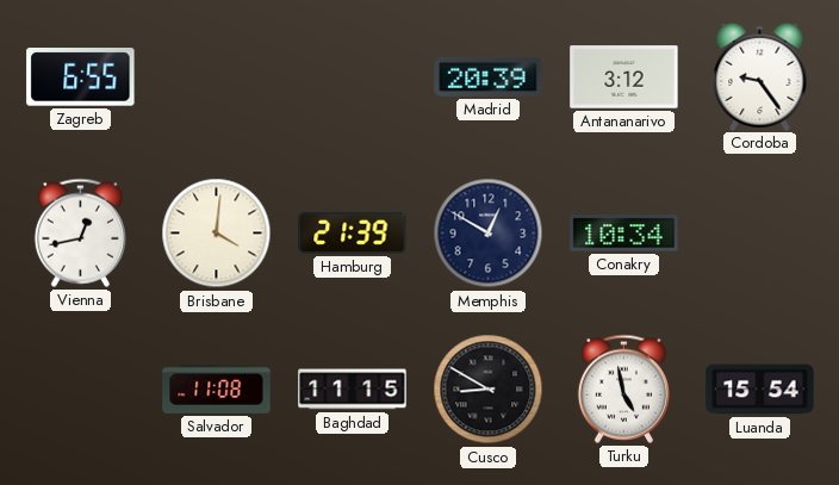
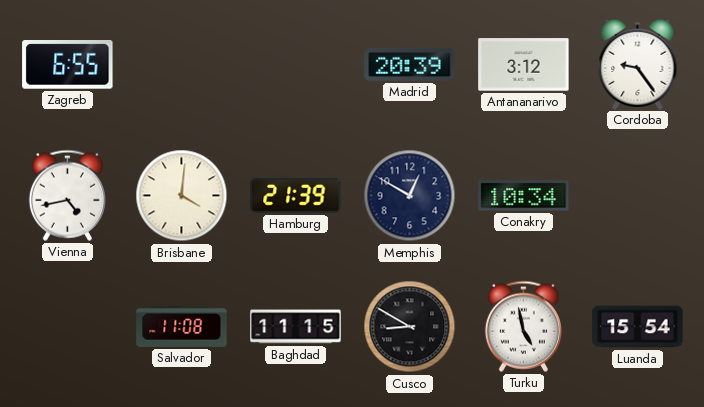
Vienna: 12:43 -> 4:43
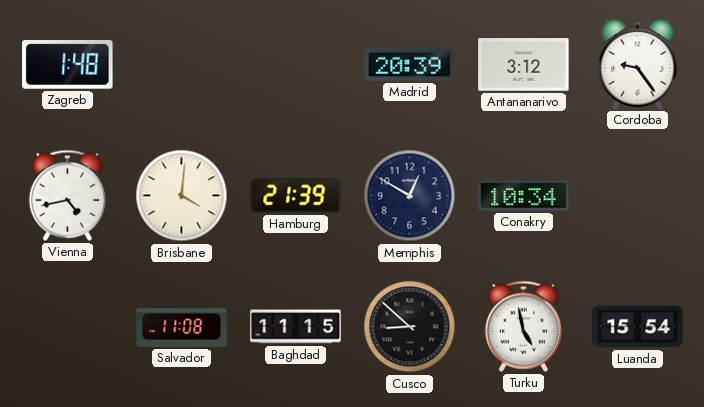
Zagreb: 6:55 -> 1:48
Cusco: 8:50 -> 8:52
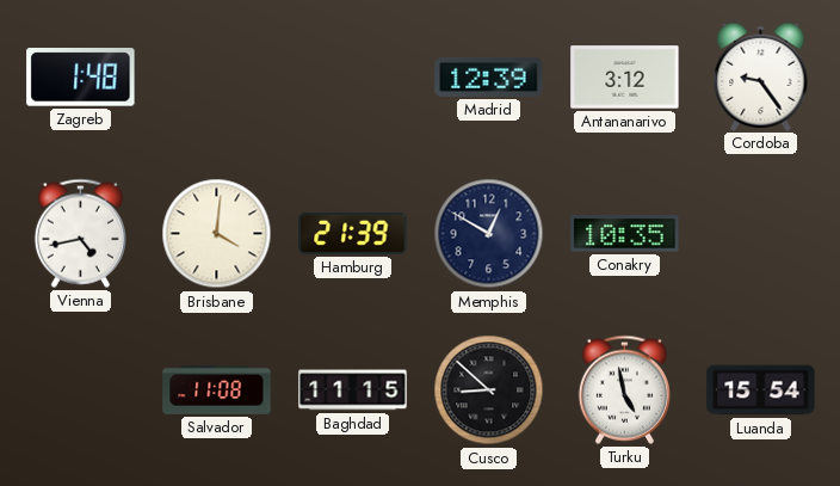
Madrid: 20:39 -> 12:39
Conakry: 10:34 -> 10:35
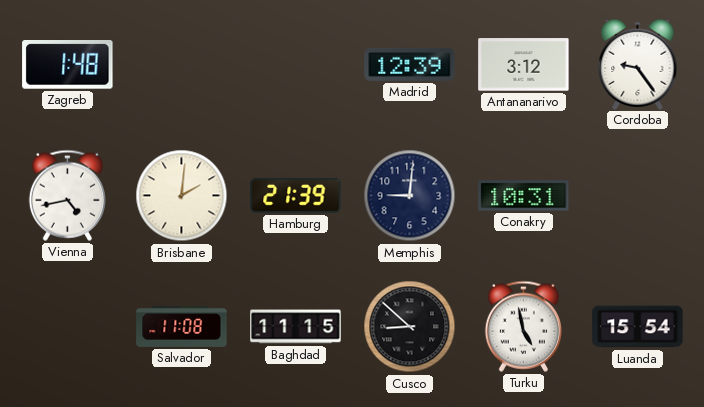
Brisbane: 4:01 -> 2:01
Memphis: 12:50 -> 9:01
Conakry: 10:35 -> 10:31
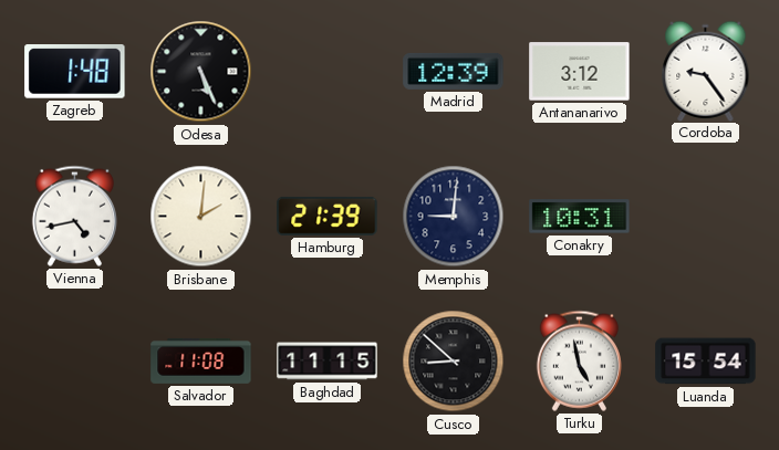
Odesa: none -> 5:26
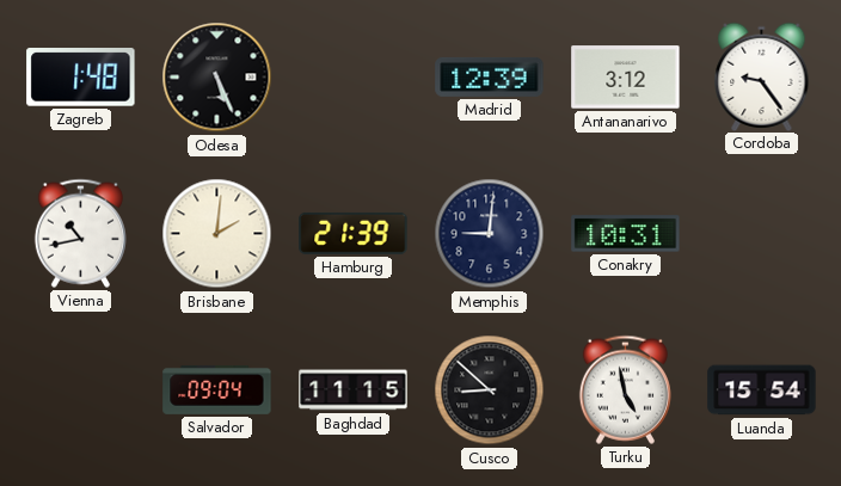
Vienna: 4:43 -> 10:43
Salvador: 11:08 -> 09:04
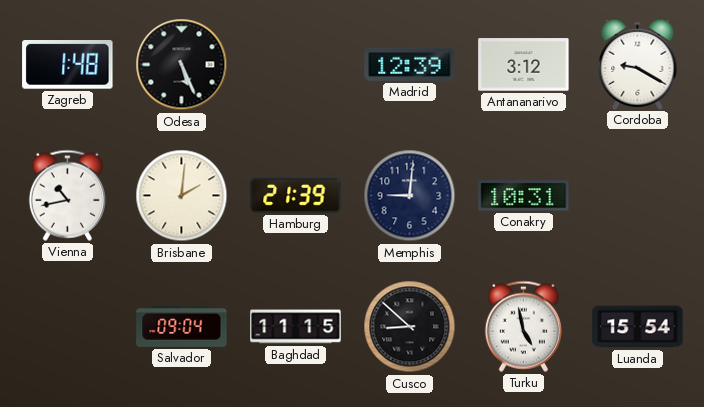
Cordoba: 9:24 -> 9:20
